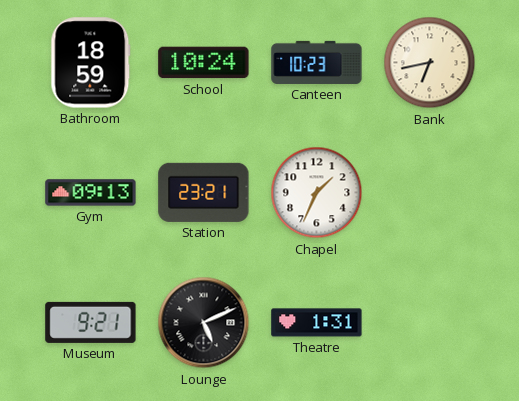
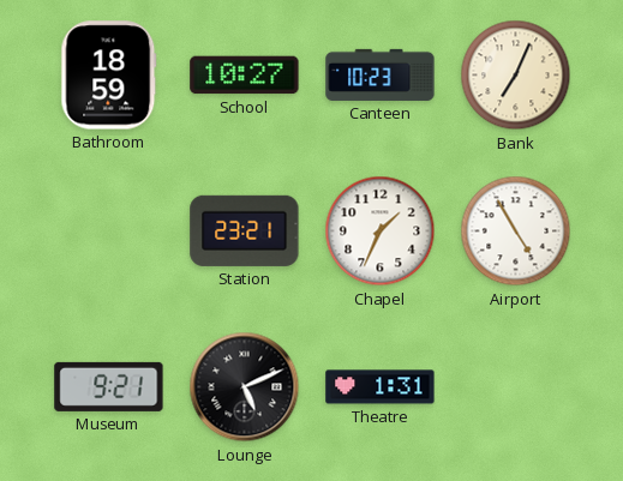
School: 10:24 -> 10:27
Bank: 6:43 -> 7:04
Gym: 09:13 -> none
Airport: none -> 4:55
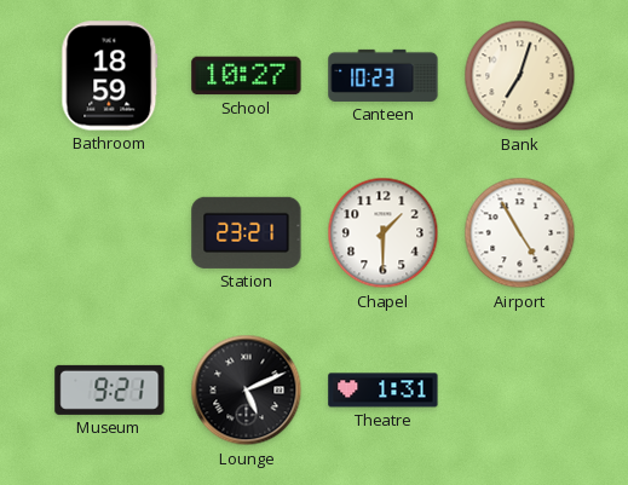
Bank: 7:04 -> 7:03
Chapel: 1:34 -> 1:30
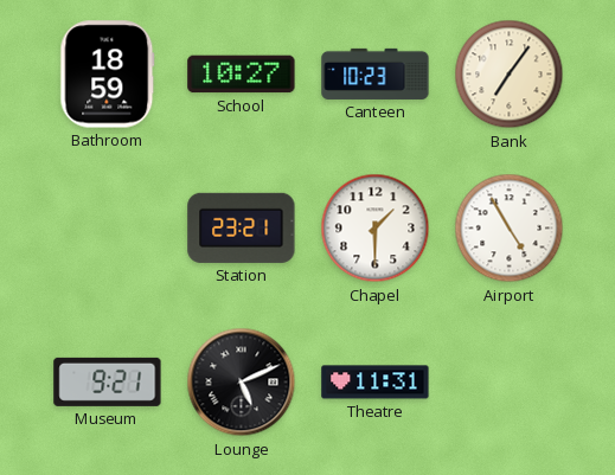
Bank: 7:03 -> 7:06
Theatre: 1:31 -> 11:31
